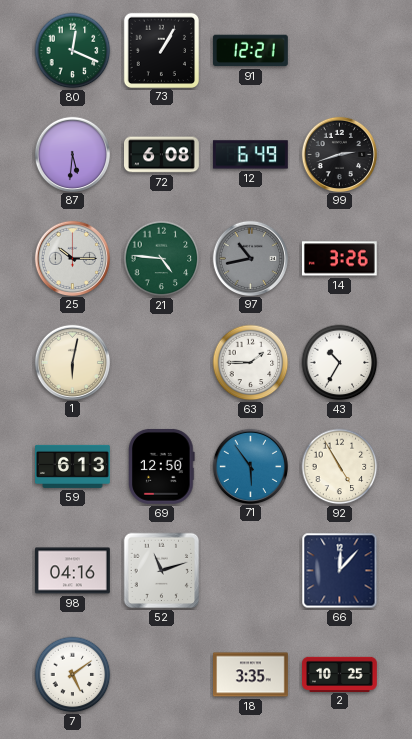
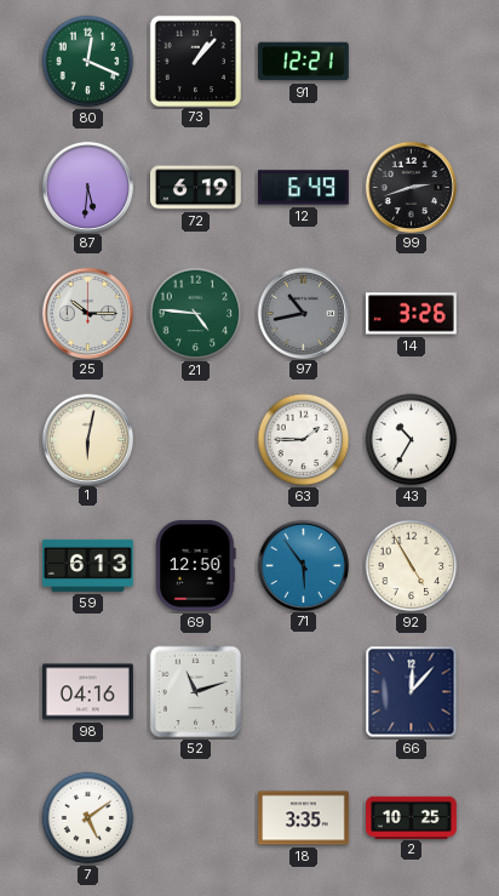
73: 1:05 -> 1:07
72: 6:08 -> 6:19
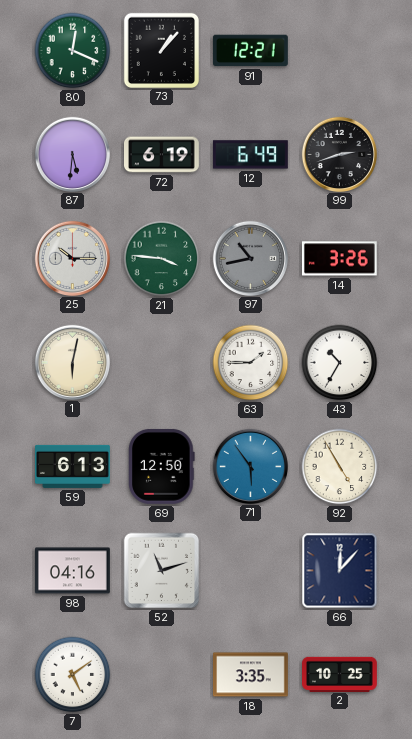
21: 4:46 -> 3:46
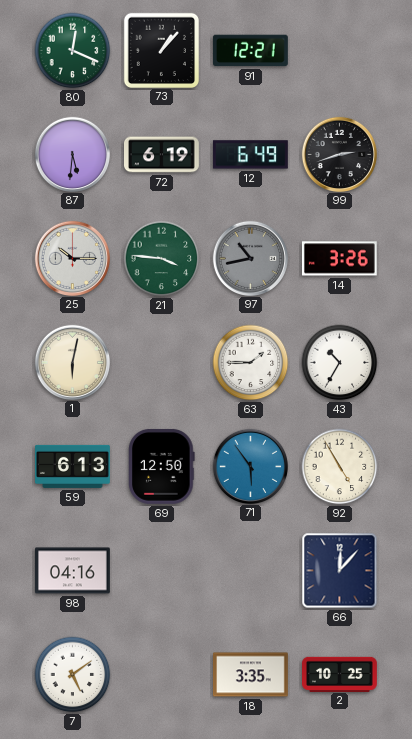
52: 11:12 -> none
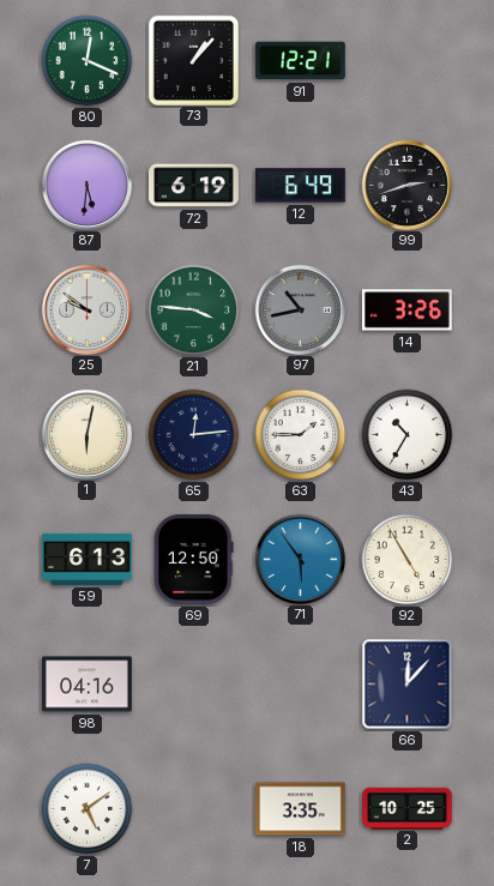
25: 10:15 -> 9:51
65: none -> 12:14
